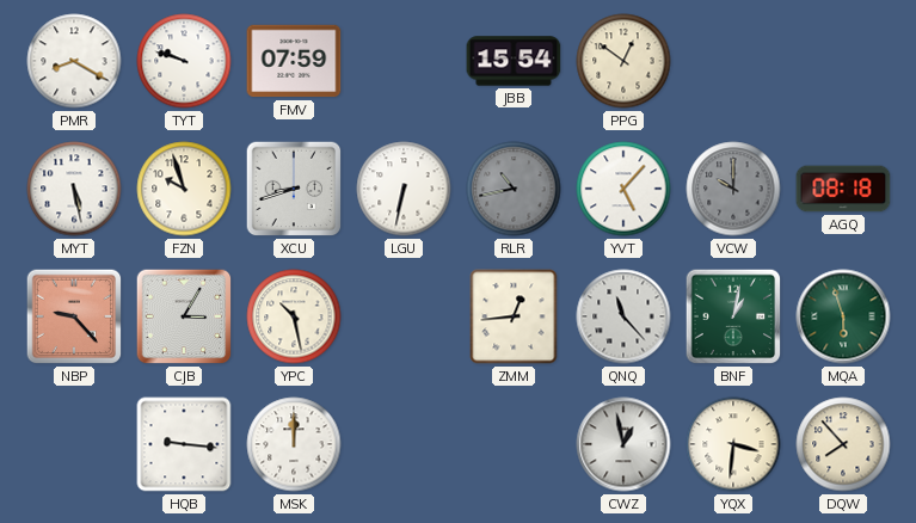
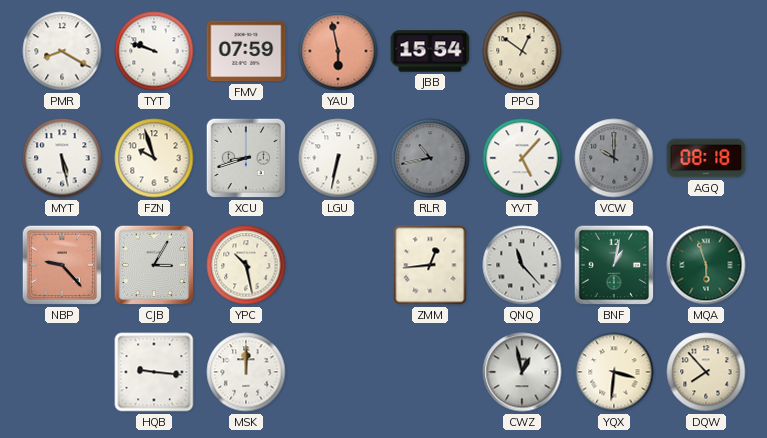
YAU: none -> 5:58
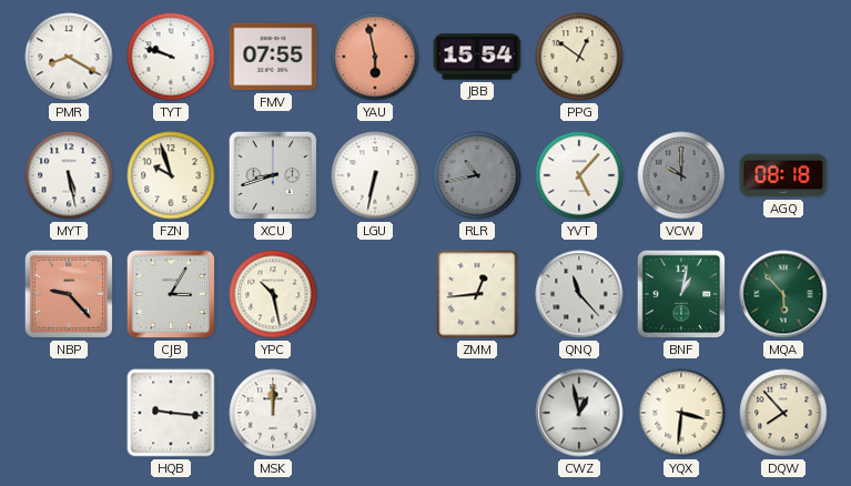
FMV: 07:59 -> 07:55
MQA: 5:57 -> 5:53
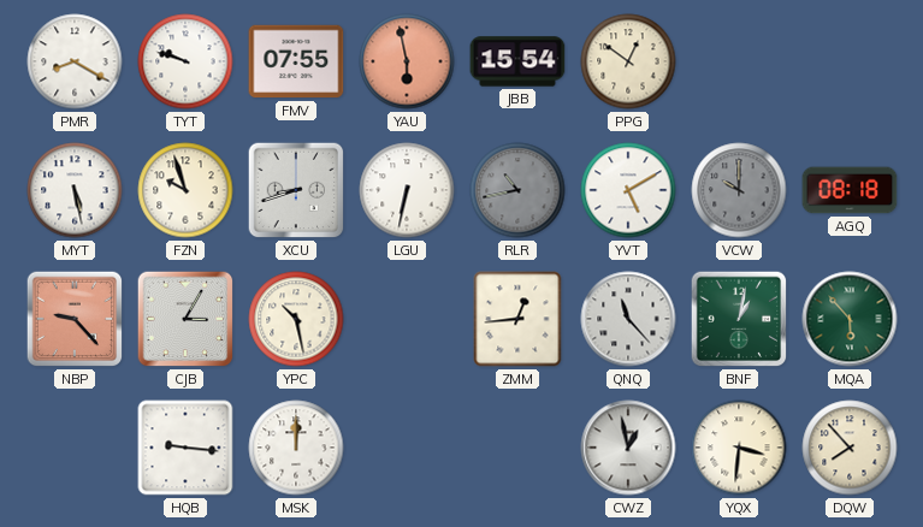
YVT: 5:07 -> 5:10
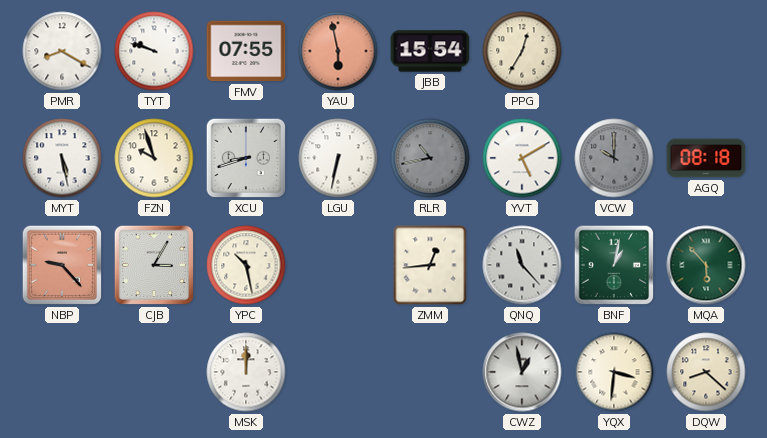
PPG: 12:51 -> 12:35
HQB: 9:16 -> none
DQW: 7:53 -> 8:22
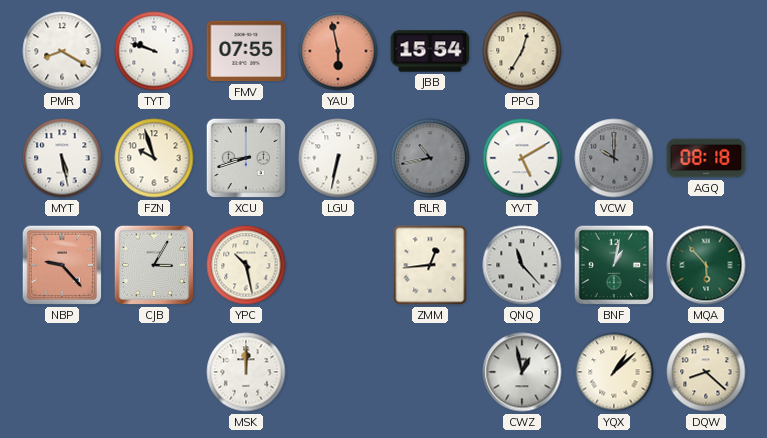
YQX: 3:31 -> 1:08
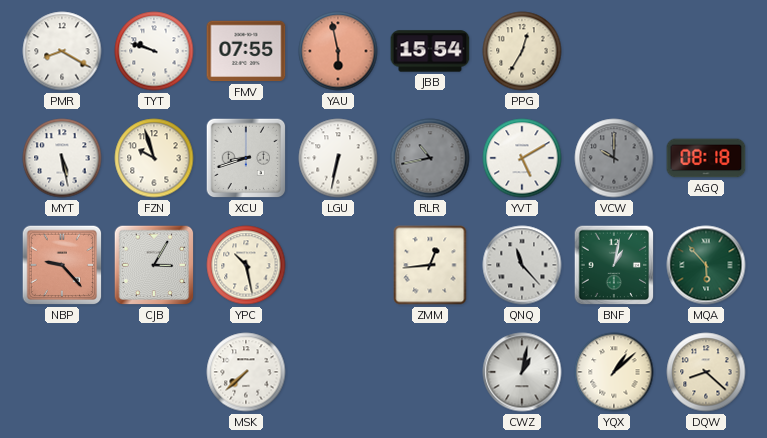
MSK: 12:00 -> 7:38
CWZ: 12:58 -> 1:02
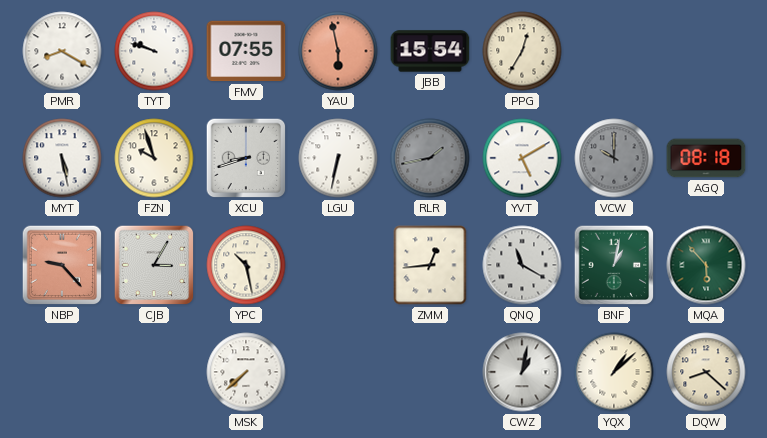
RLR: 10:43 -> 1:43
QNQ: 11:23 -> 11:20
